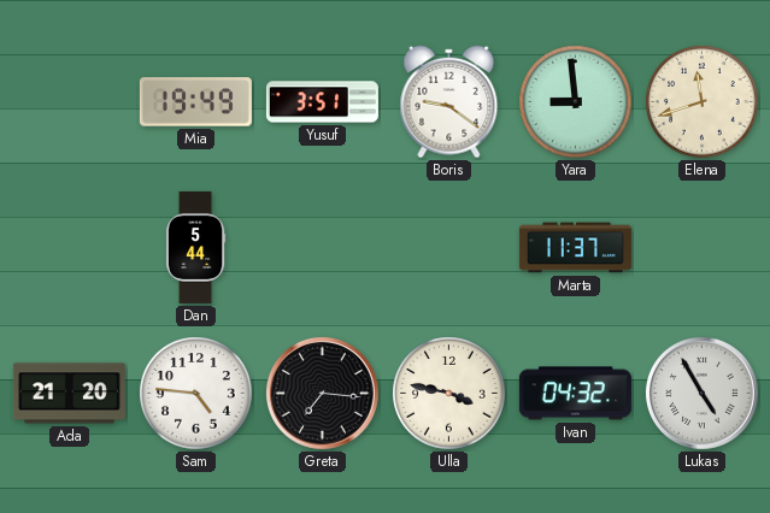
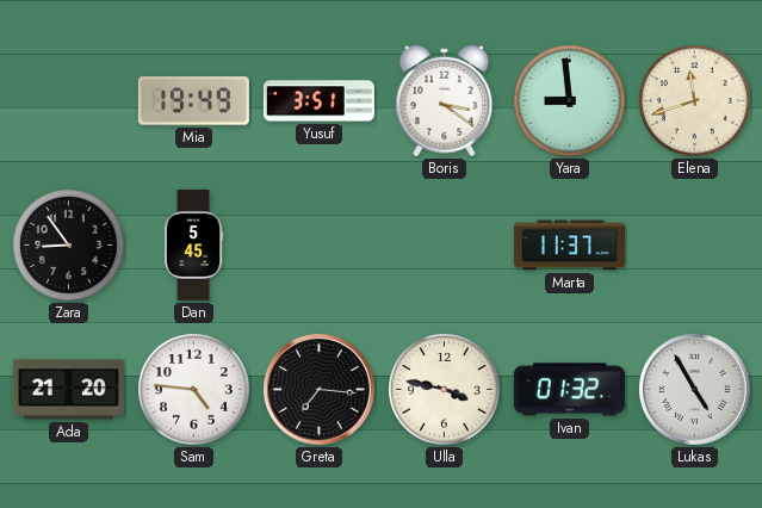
Boris: 9:21 -> 3:21
Zara: none -> 8:54
Dan: 5:44 -> 5:45
Ivan: 04:32 -> 01:32
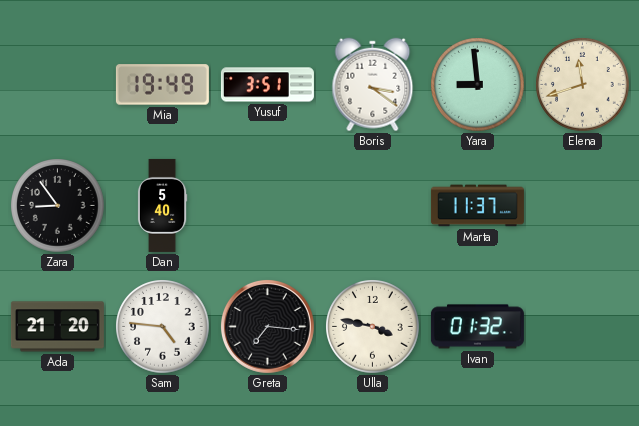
Dan: 5:45 -> 5:40
Lukas: 4:55 -> none
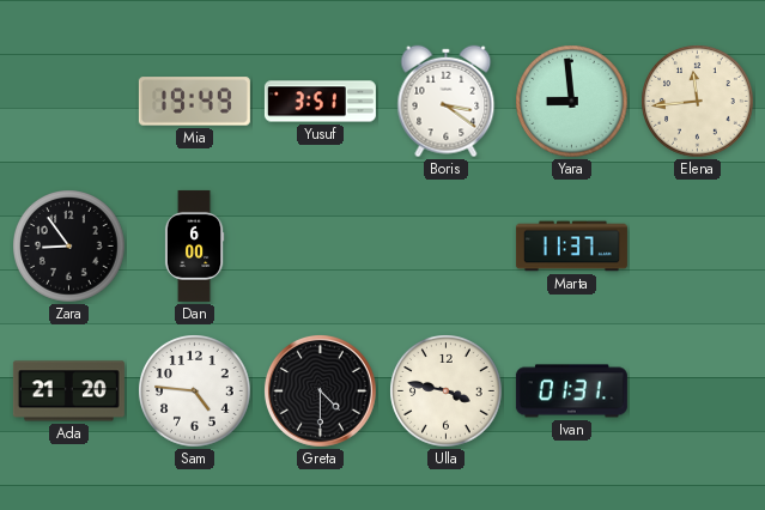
Elena: 11:42 -> 11:44
Dan: 5:40 -> 6:00
Greta: 7:16 -> 4:30
Ivan: 01:32 -> 01:31
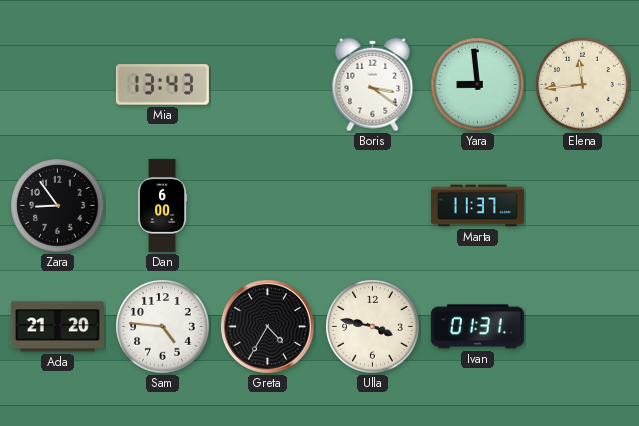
Mia: 19:49 -> 13:43
Yusuf: 3:51 -> none
Greta: 4:30 -> 4:35
